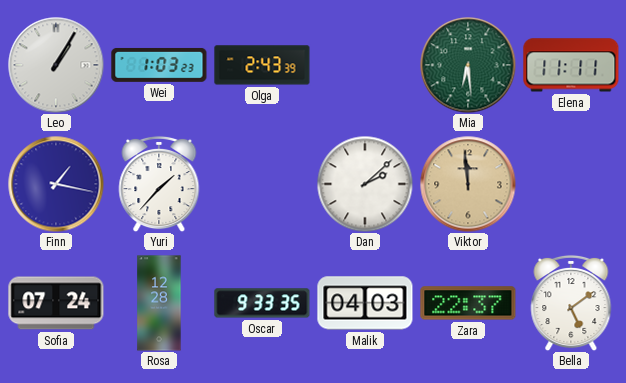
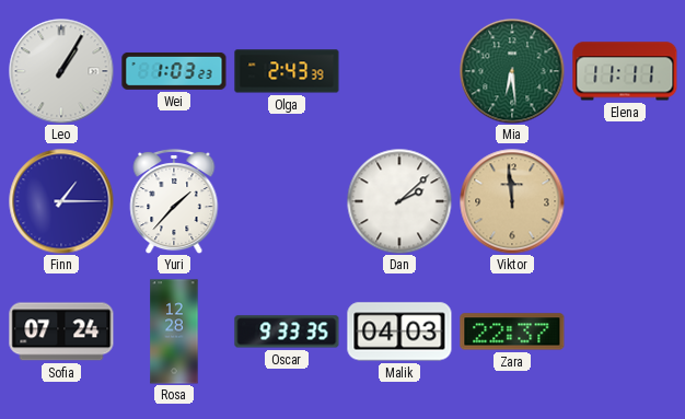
Finn: 1:17 -> 1:15
Bella: 5:09 -> none
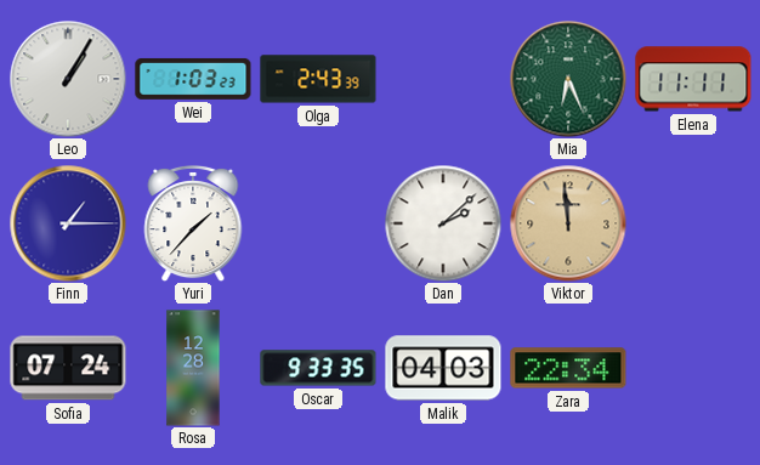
Mia: 6:29 -> 6:26
Zara: 22:37 -> 22:34
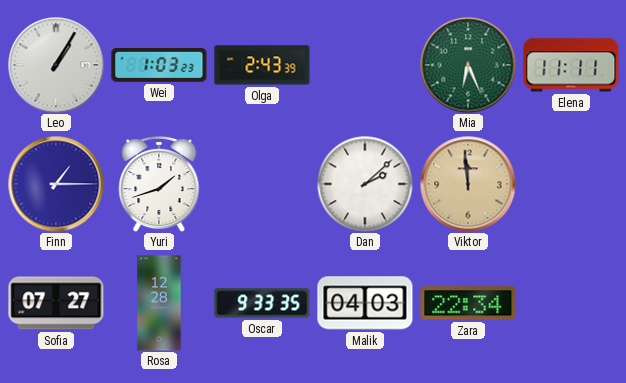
Yuri: 1:37 -> 1:42
Sofia: 07:24 -> 07:27
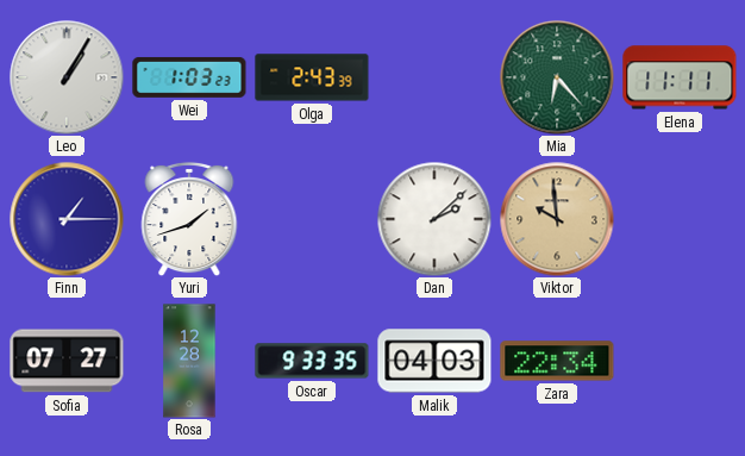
Mia: 6:26 -> 6:23
Viktor: 11:59 -> 9:59
